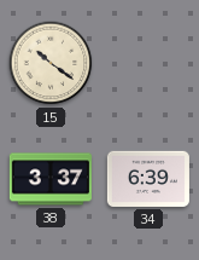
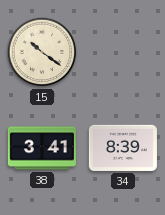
38: 3:37 -> 3:41
34: 6:39 -> 8:39
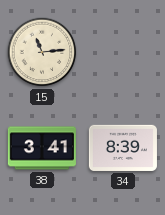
15: 10:21 -> 11:14
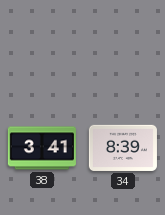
15: 11:14 -> none
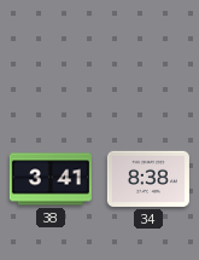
34: 8:39 -> 8:38
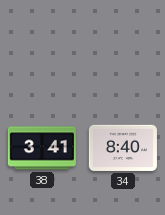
34: 8:38 -> 8:40
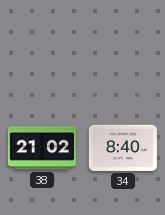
38: 3:41 -> 21:02
